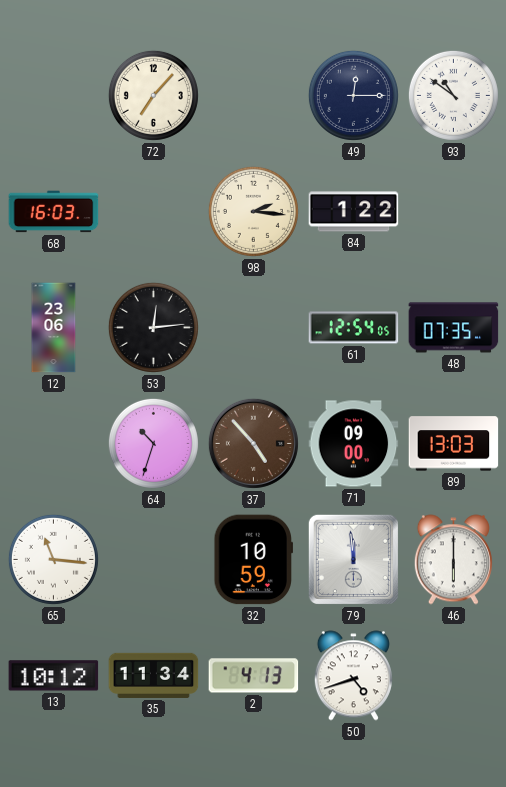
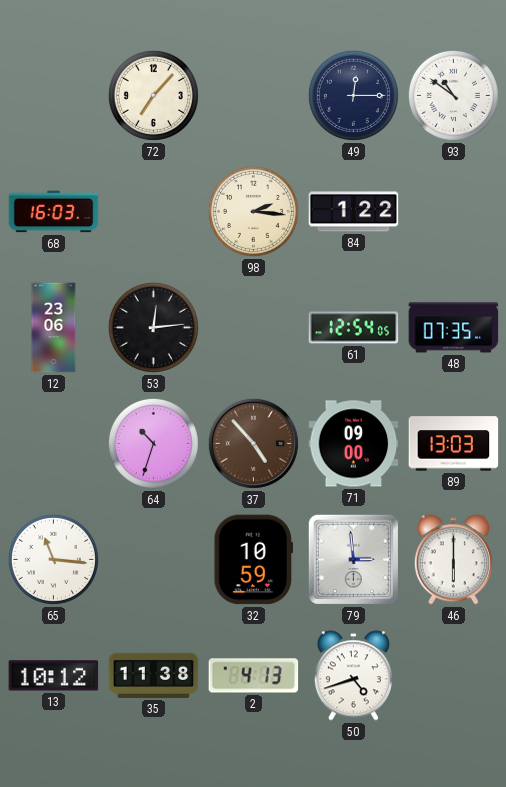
79: 11:59 -> 2:59
35: 11:34 -> 11:38
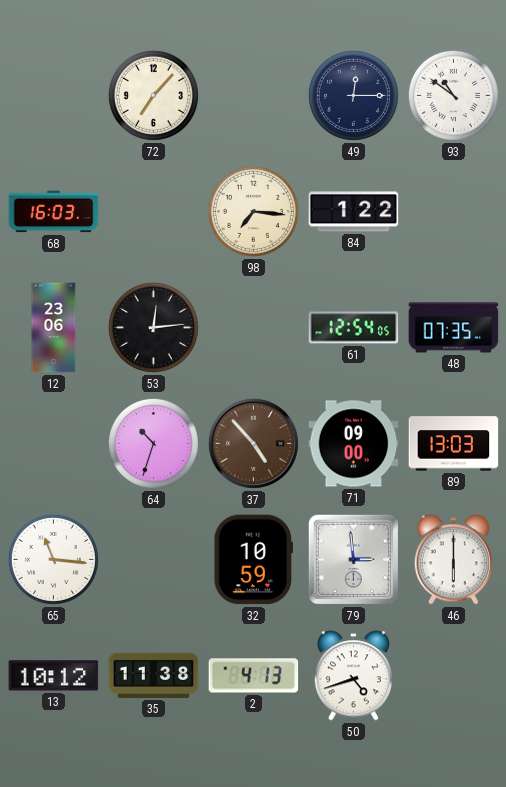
98: 2:16 -> 7:16
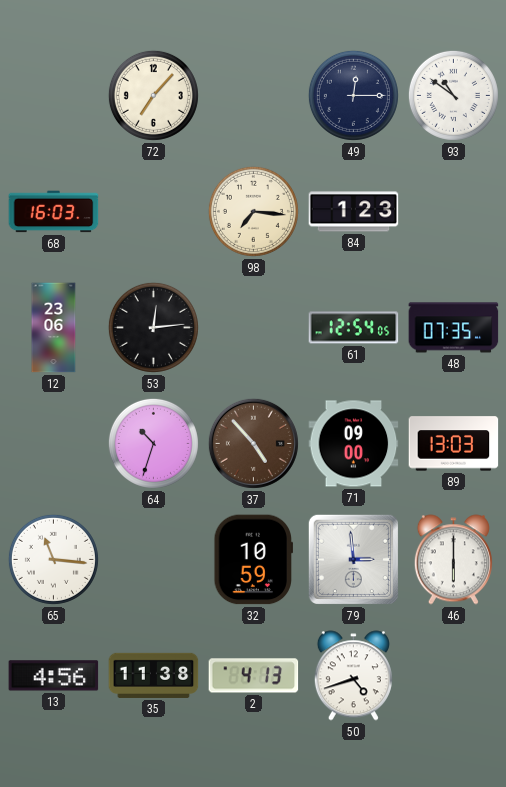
84: 1:22 -> 1:23
13: 10:12 -> 4:56
